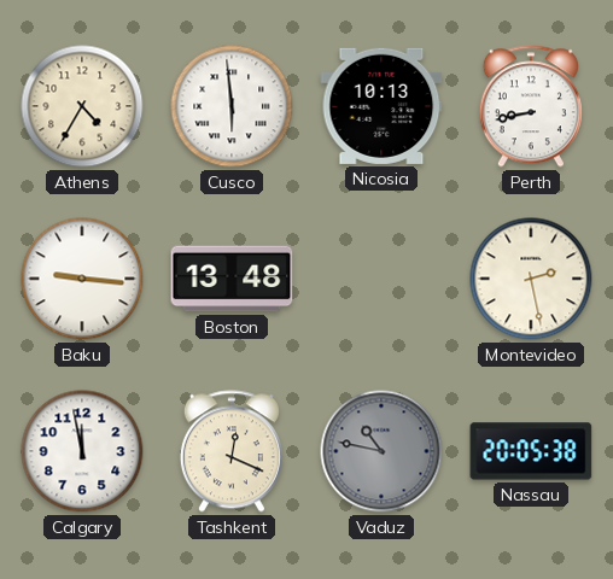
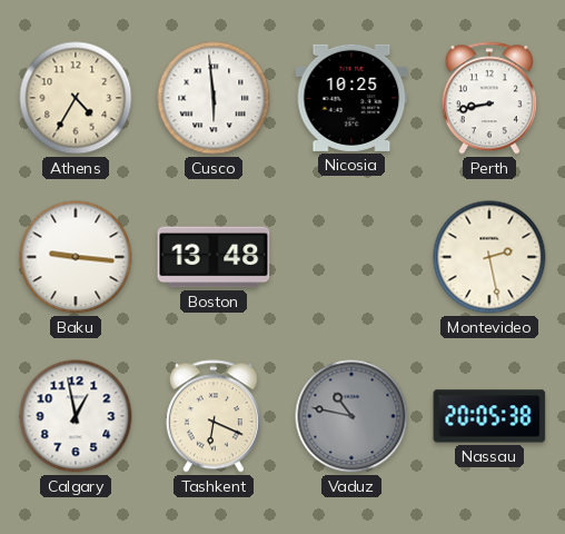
Nicosia: 10:13 -> 10:25
Calgary: 11:58 -> 12:58
Tashkent: 12:19 -> 6:19
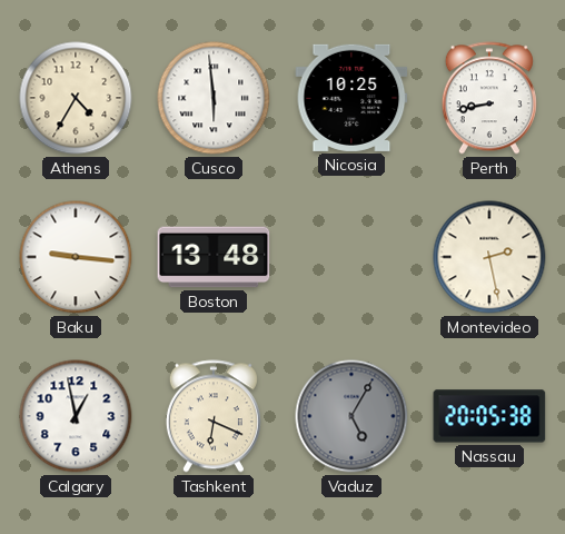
Vaduz: 10:47 -> 5:05
